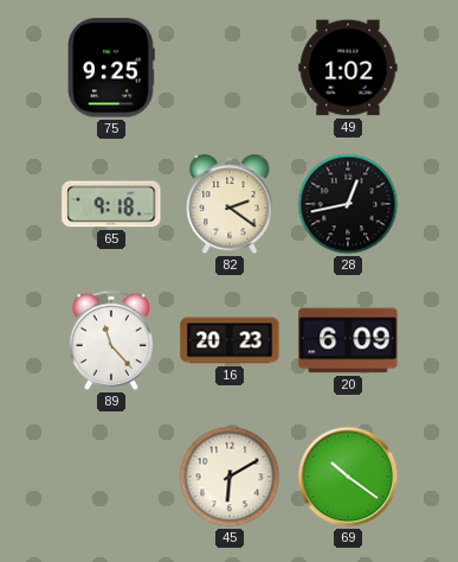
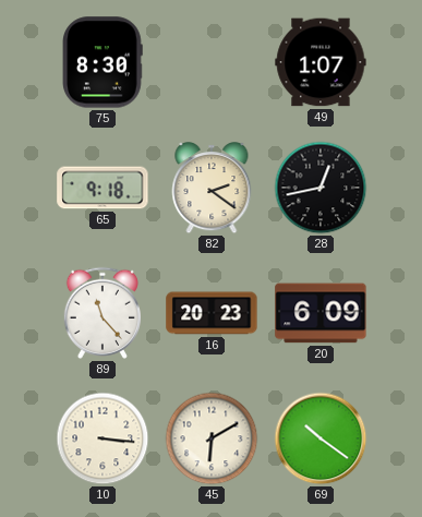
75: 9:25 -> 8:30
49: 1:02 -> 1:07
10: none -> 3:16
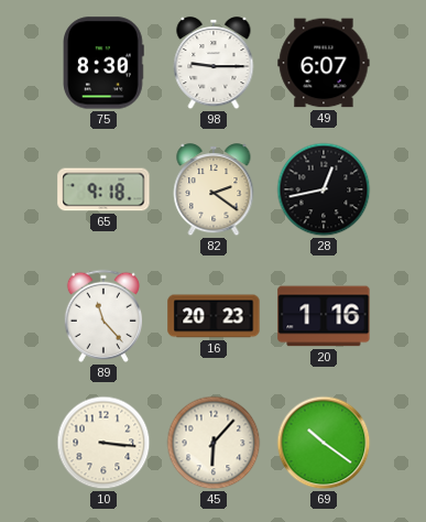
98: none -> 9:15
49: 1:07 -> 6:07
20: 6:09 -> 1:16
45: 6:10 -> 6:07
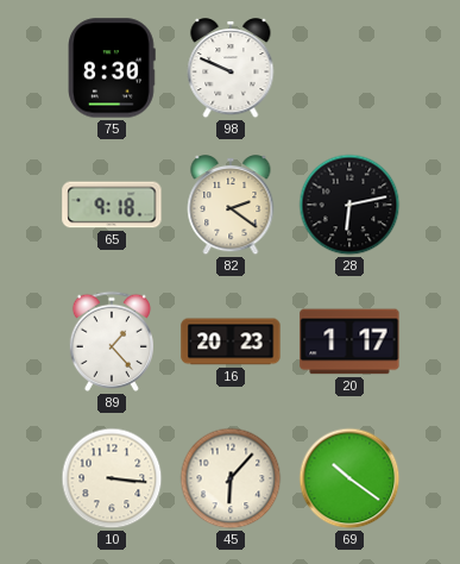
98: 9:15 -> 9:49
49: 6:07 -> none
28: 12:43 -> 6:13
89: 11:23 -> 1:23
20: 1:16 -> 1:17
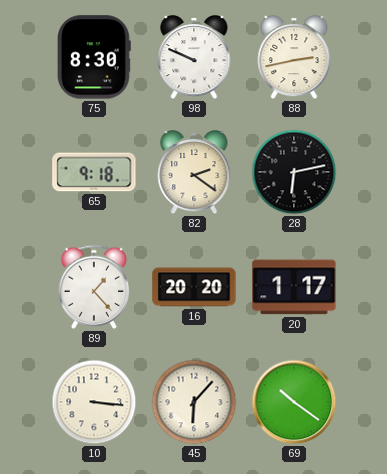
88: none -> 2:43
16: 20:23 -> 20:20
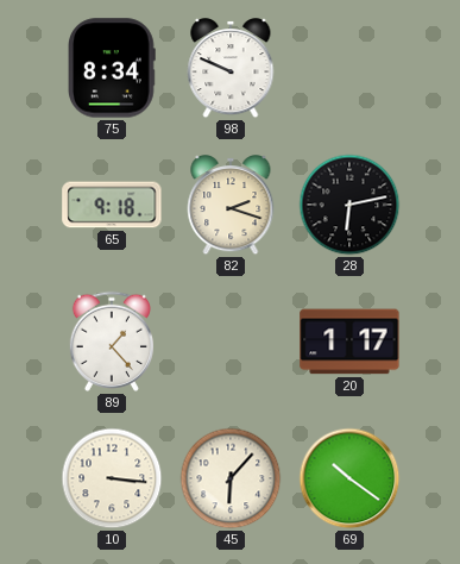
75: 8:30 -> 8:34
88: 2:43 -> none
82: 2:21 -> 2:18
16: 20:20 -> none
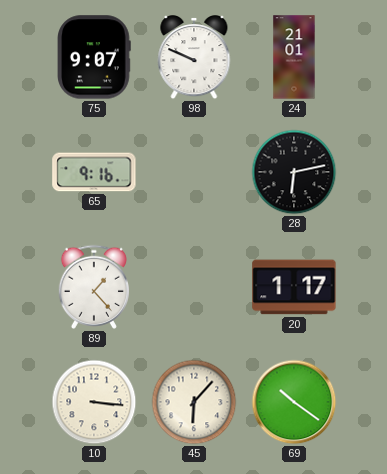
75: 8:34 -> 9:07
24: none -> 21:01
65: 9:18 -> 9:16
82: 2:18 -> none
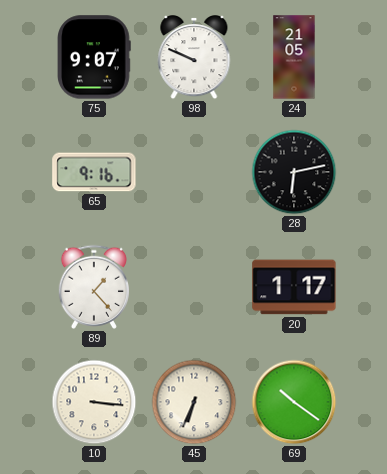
24: 21:01 -> 21:05
45: 6:07 -> 6:34
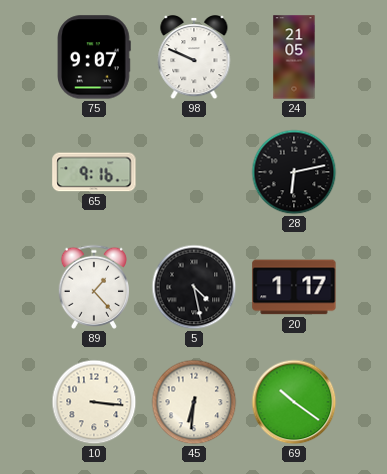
5: none -> 4:28
45: 6:34 -> 6:31
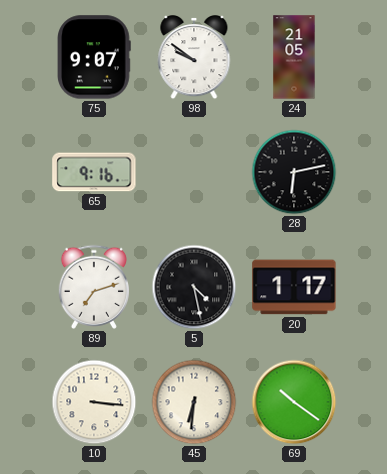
98: 9:49 -> 9:51
89: 1:23 -> 7:12
